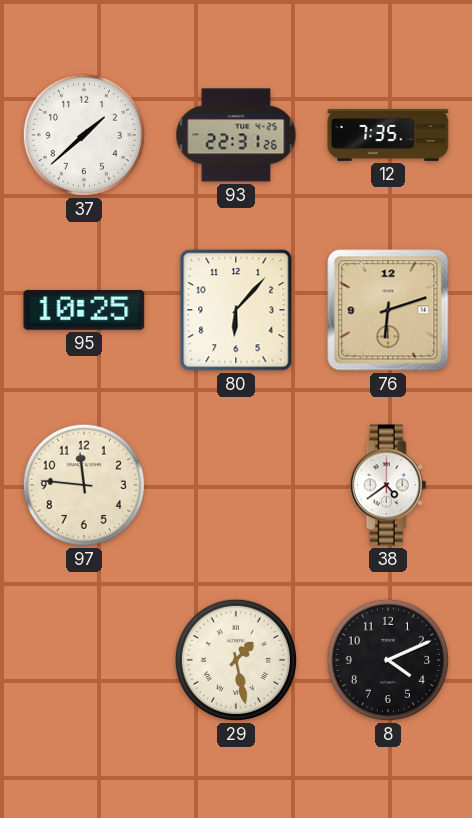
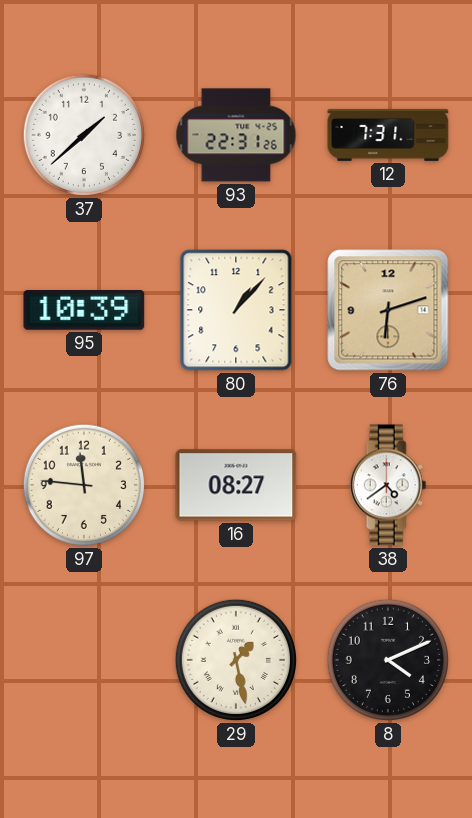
12: 7:35 -> 7:31
95: 10:25 -> 10:39
80: 6:07 -> 1:07
16: none -> 08:27
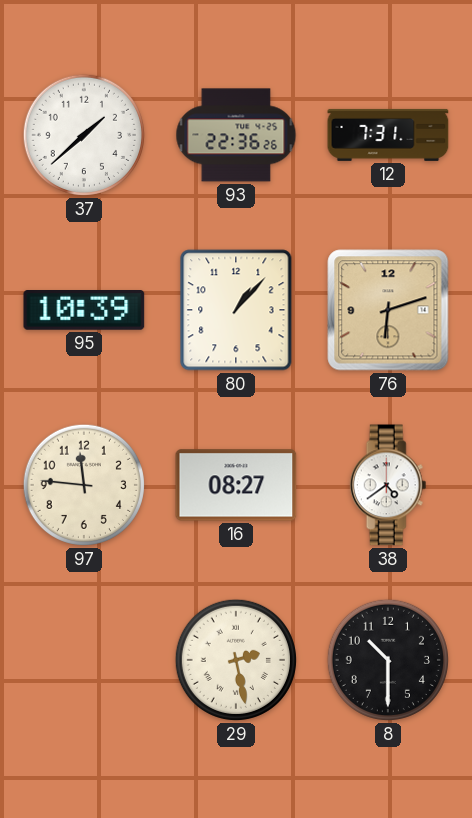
93: 22:31 -> 22:36
29: 1:28 -> 2:28
8: 4:11 -> 10:30
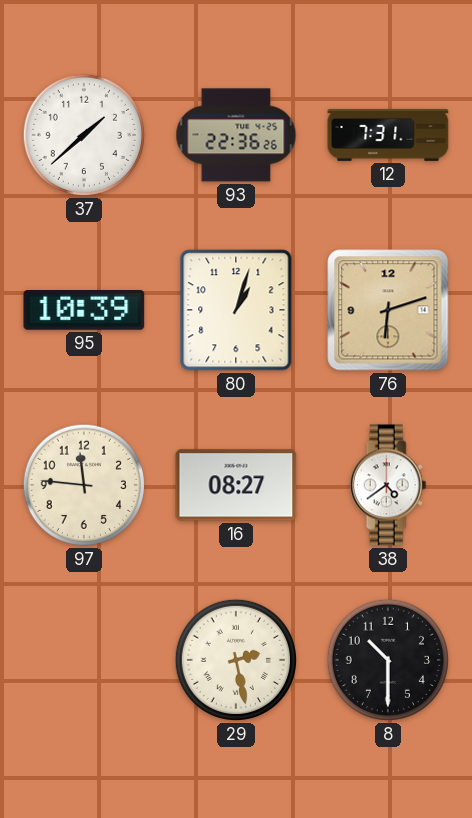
80: 1:07 -> 1:03
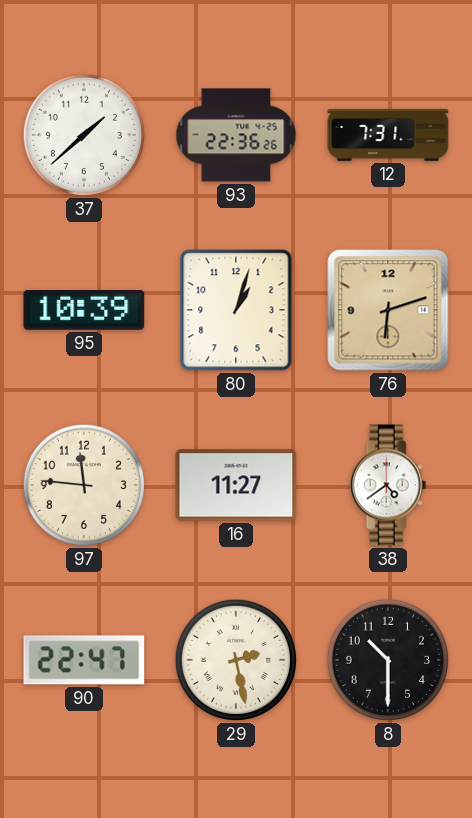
16: 08:27 -> 11:27
90: none -> 22:47
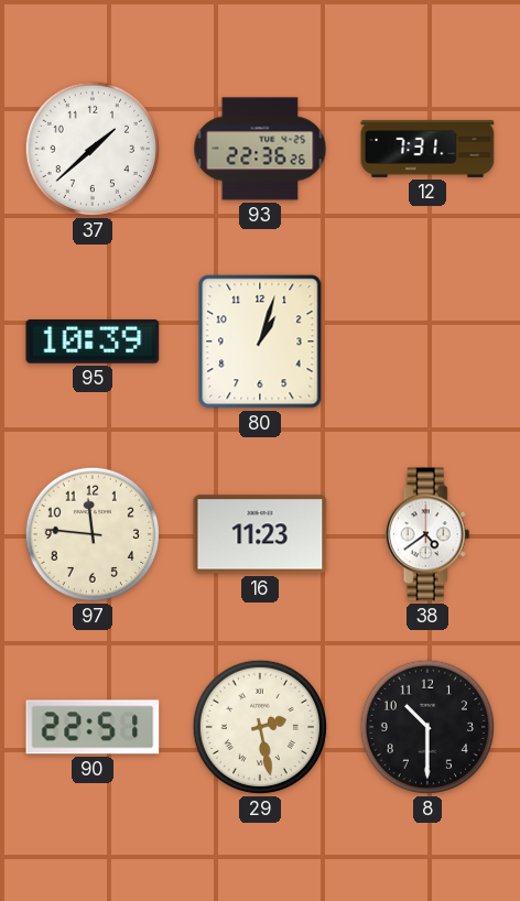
76: 6:12 -> none
16: 11:27 -> 11:23
90: 22:47 -> 22:51
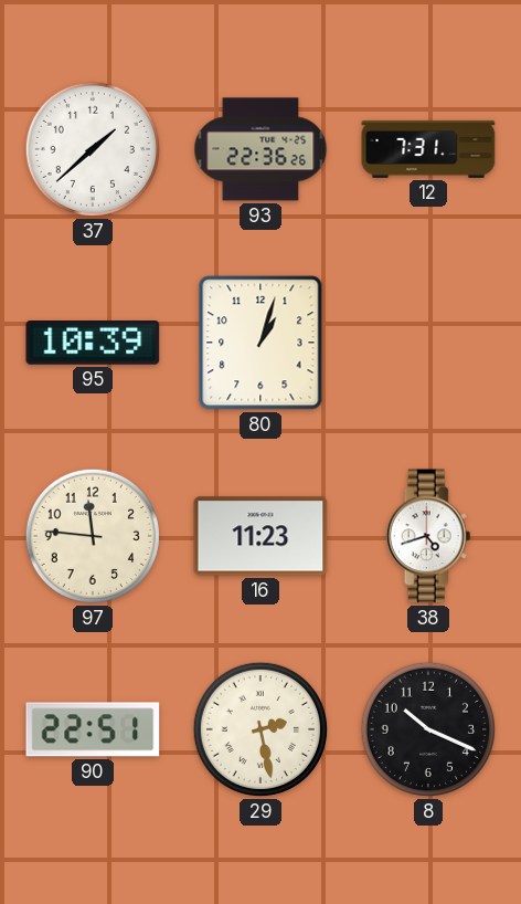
38: 4:39 -> 4:42
8: 10:30 -> 10:19
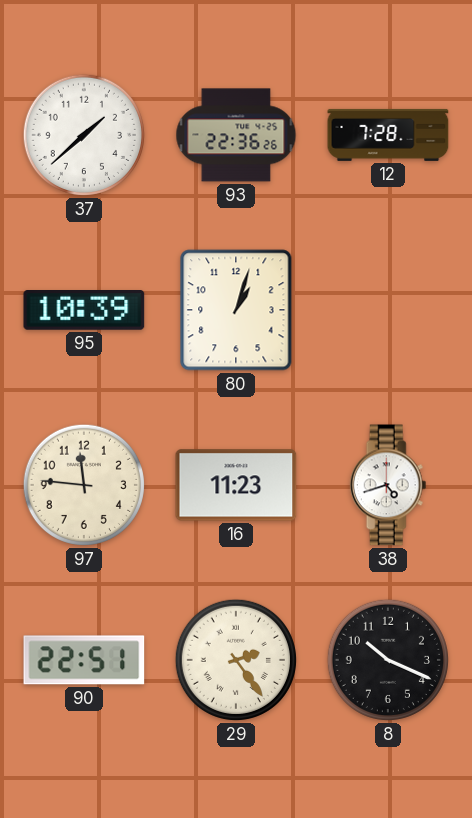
12: 7:31 -> 7:28
29: 2:28 -> 2:24
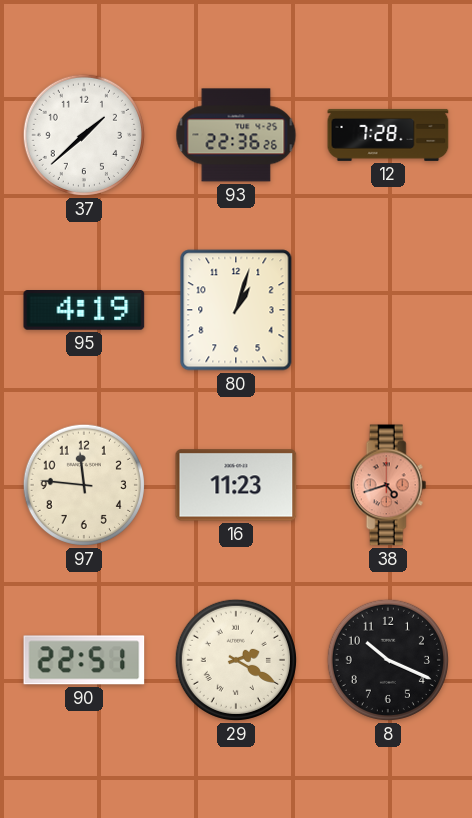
95: 10:39 -> 4:19
38 dial: white -> salmon
29: 2:24 -> 2:20
